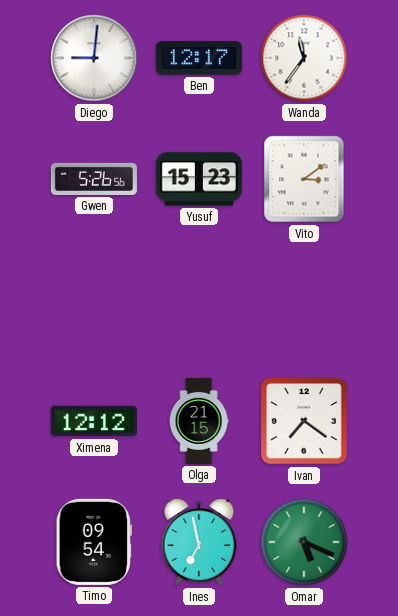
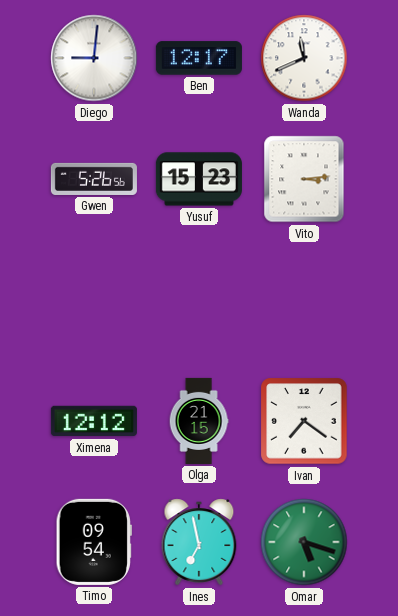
Wanda: 11:36 -> 11:41
Vito: 3:09 -> 3:14
Omar: 5:19 -> 5:18
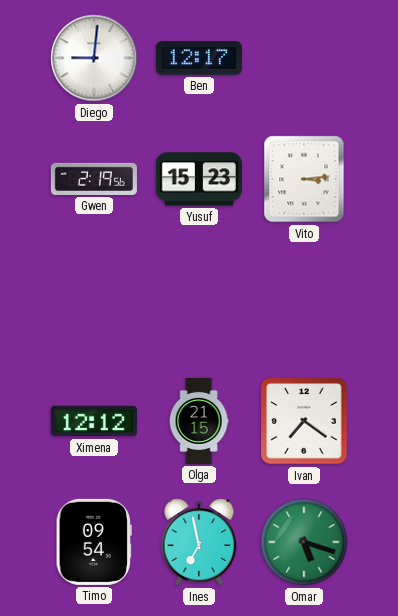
Wanda: 11:41 -> none
Gwen: 5:26 -> 2:19
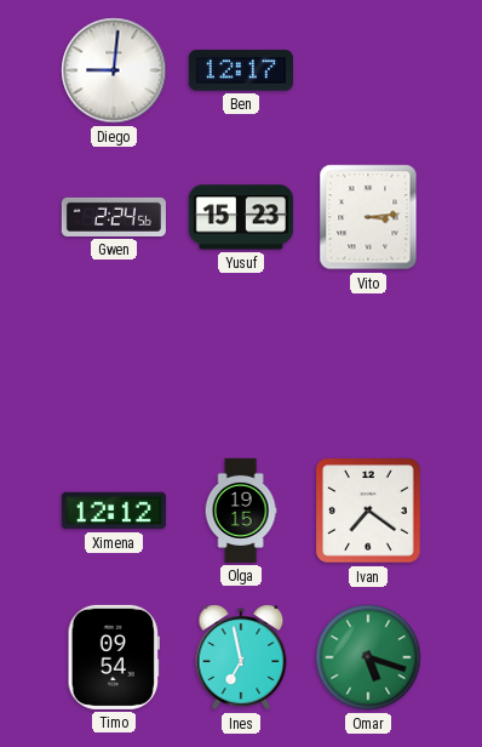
Gwen: 2:19 -> 2:24
Olga: 21:15 -> 19:15
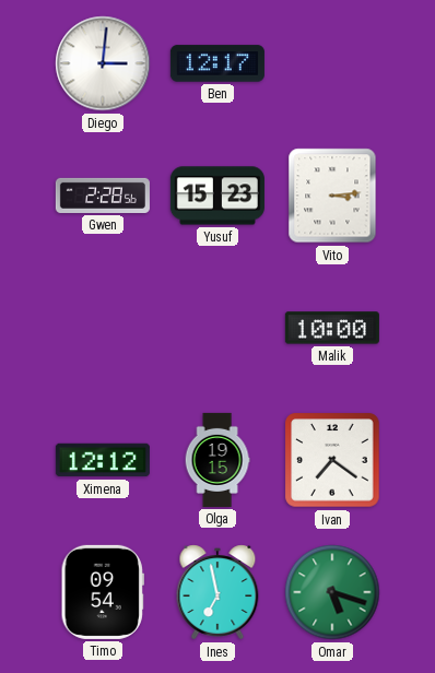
Diego: 9:01 -> 3:01
Gwen: 2:24 -> 2:28
Malik: none -> 10:00
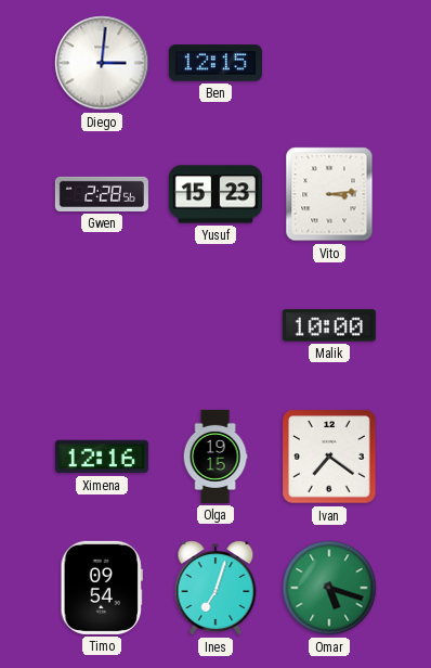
Ben: 12:17 -> 12:15
Ximena: 12:12 -> 12:16
Ines: 6:58 -> 7:03
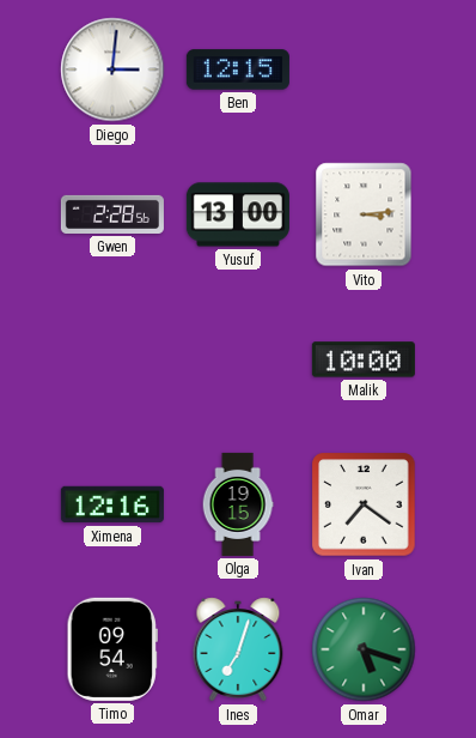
Yusuf: 15:23 -> 13:00
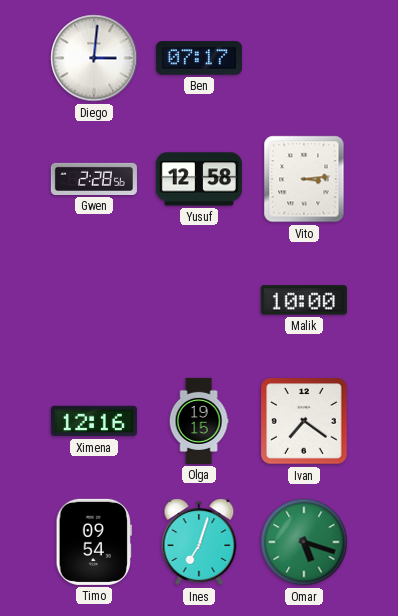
Ben: 12:15 -> 07:17
Yusuf: 13:00 -> 12:58
